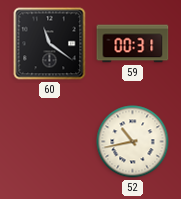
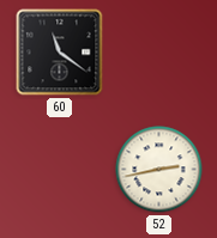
59: 00:31 -> none
52: 10:43 -> 2:43
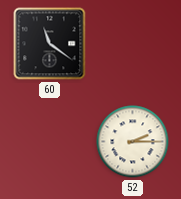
52: 2:43 -> 2:15
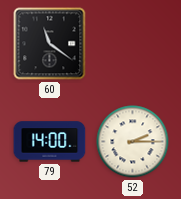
79: none -> 14:00
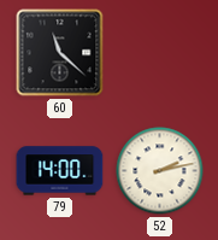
60: 11:21 -> 11:22
52: 2:15 -> 2:13
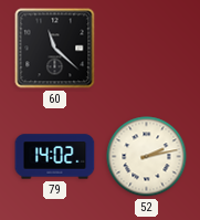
79: 14:00 -> 14:02
